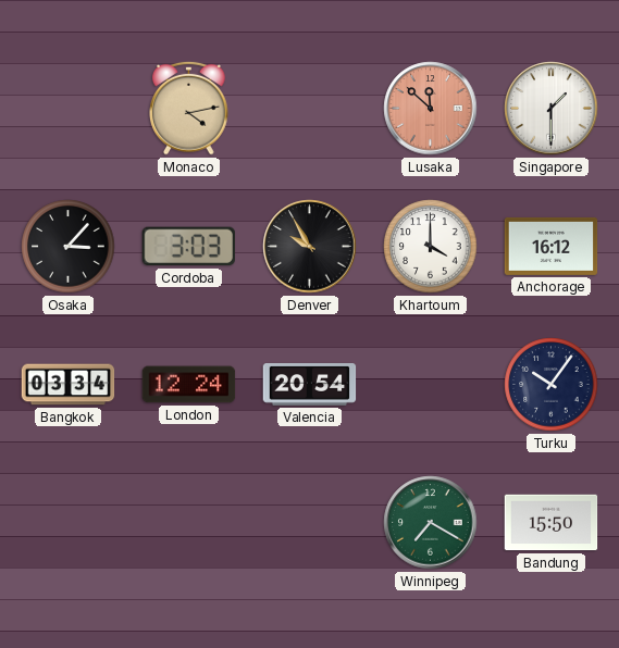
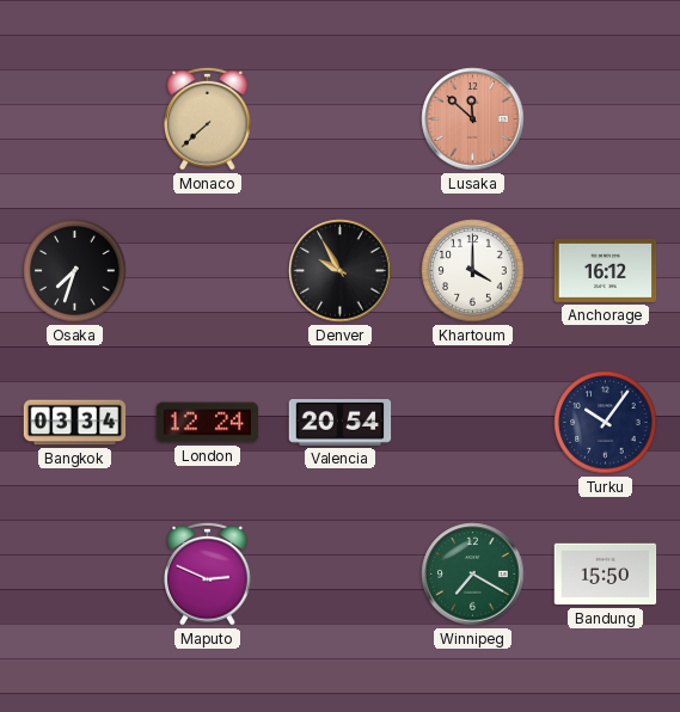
Monaco: 4:13 -> 7:38
Singapore: 1:30 -> none
Osaka: 3:07 -> 7:33
Cordoba: 3:03 -> none
Maputo: none -> 2:49
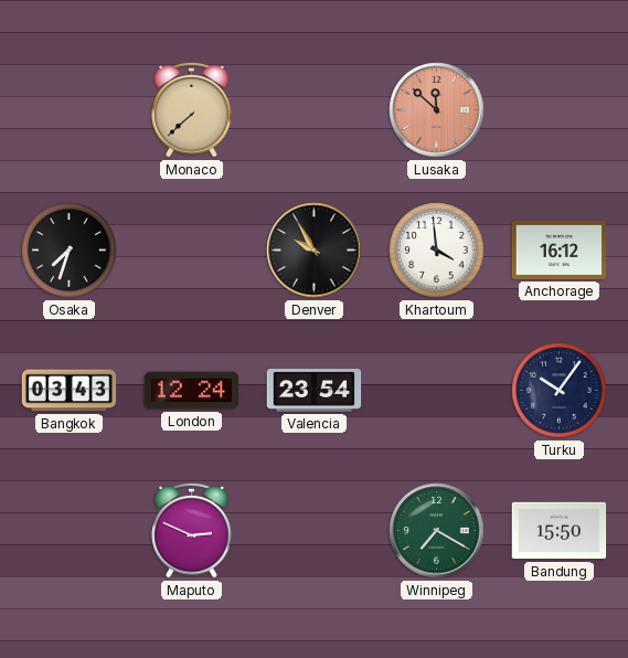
Khartoum: 4:00 -> 3:59
Bangkok: 03:34 -> 03:43
Valencia: 20:54 -> 23:54
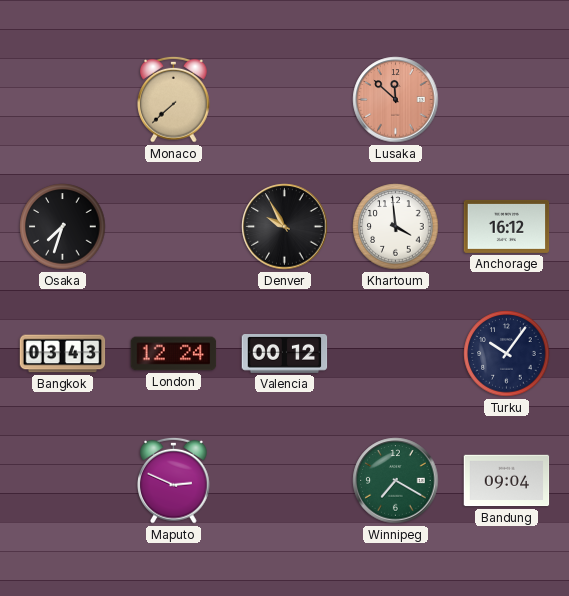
Valencia: 23:54 -> 00:12
Bandung: 15:50 -> 09:04
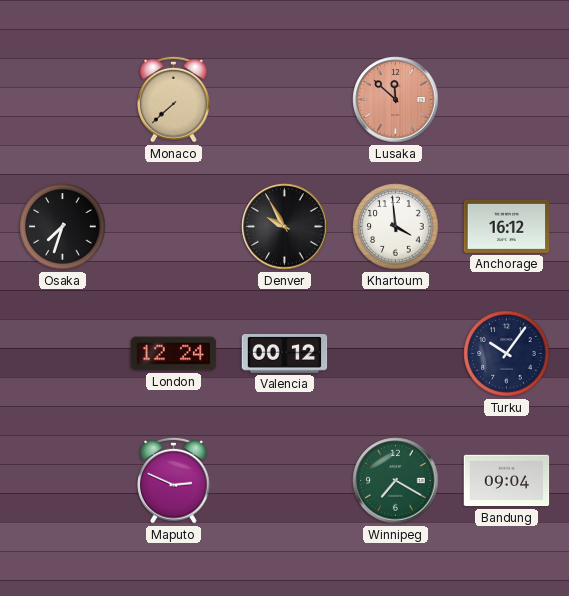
Bangkok: 03:43 -> none
